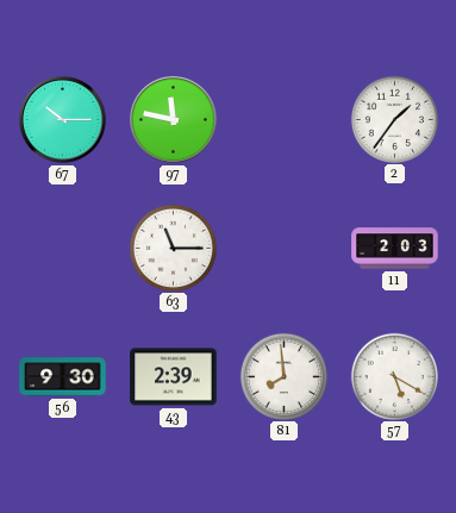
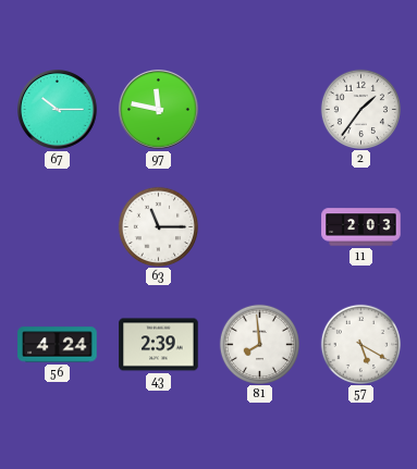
56: 9:30 -> 4:24
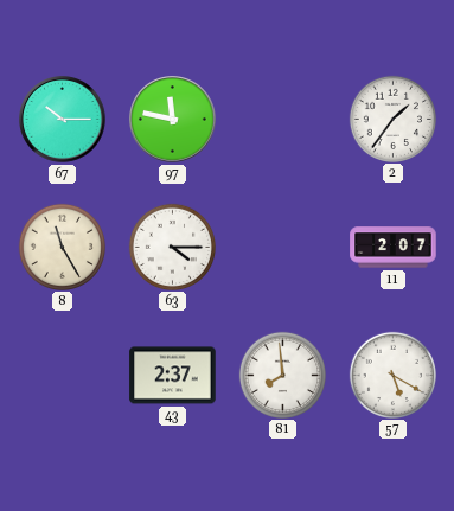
8: none -> 11:25
63: 11:15 -> 4:15
11: 2:03 -> 2:07
56: 4:24 -> none
43: 2:39 -> 2:37
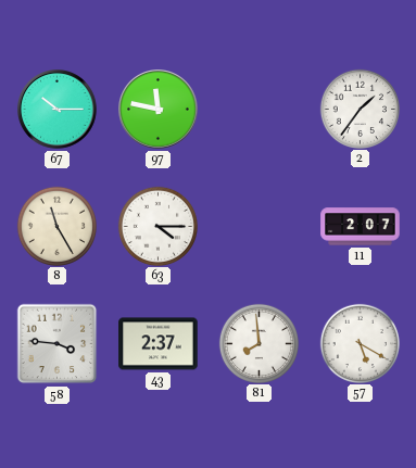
58: none -> 3:46
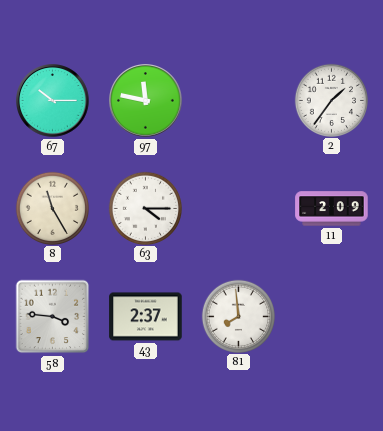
11: 2:07 -> 2:09
57: 5:20 -> none
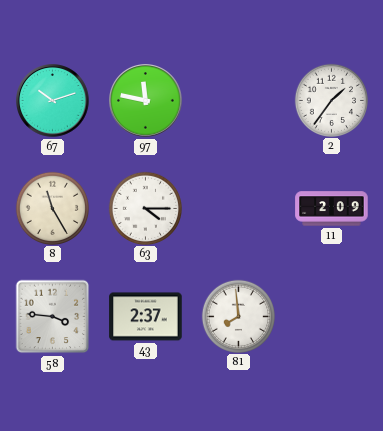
67: 10:15 -> 10:12
